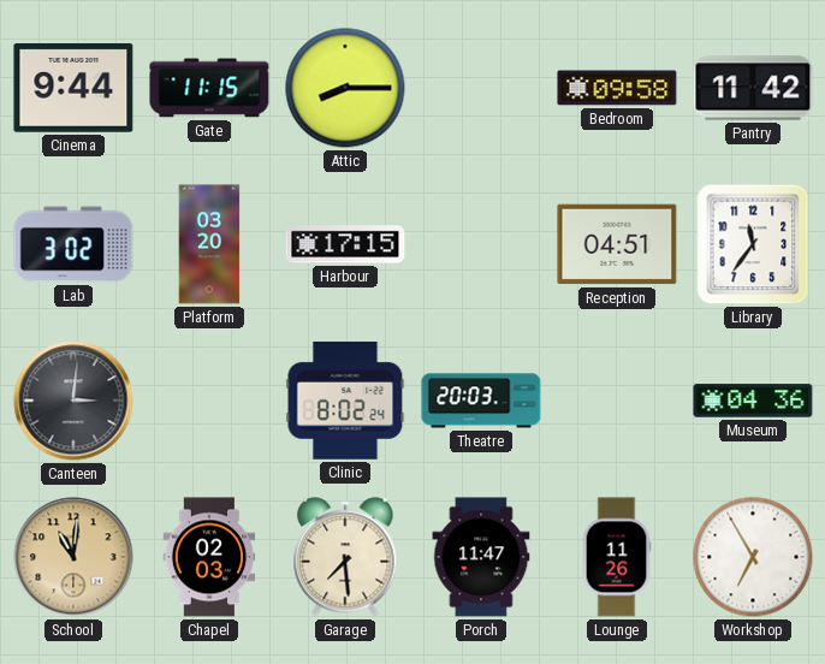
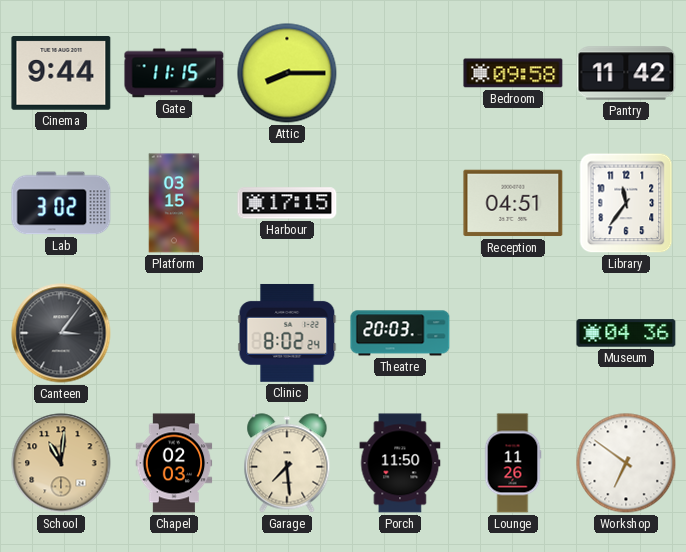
Platform: 03:20 -> 03:15
Canteen: 3:01 -> 3:06
Porch: 11:47 -> 11:50
Workshop: 6:55 -> 6:51
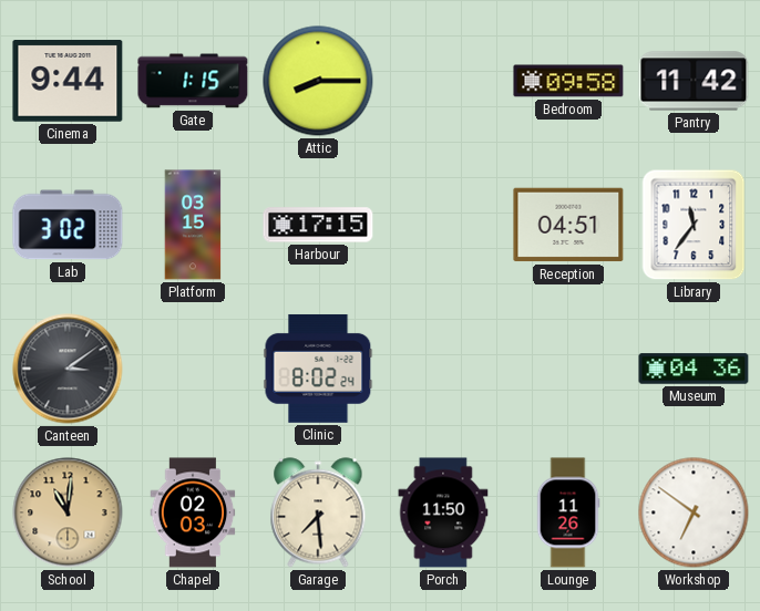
Gate: 11:15 -> 1:15
Canteen: 3:06 -> 3:09
Theatre: 20:03 -> none
